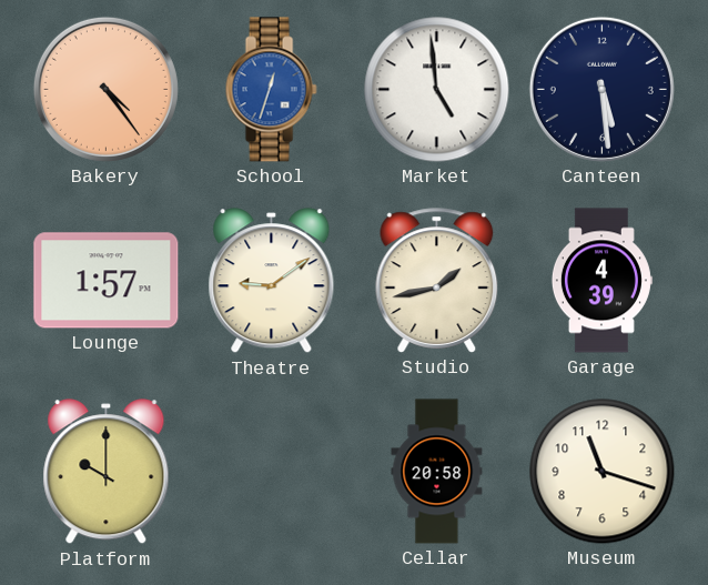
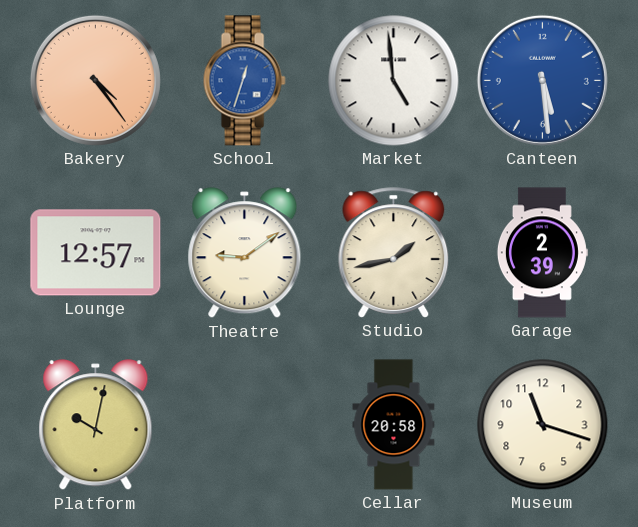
Canteen dial: navy -> blue
Lounge: 1:57 -> 12:57
Garage: 4:39 -> 2:39
Platform: 10:00 -> 10:02
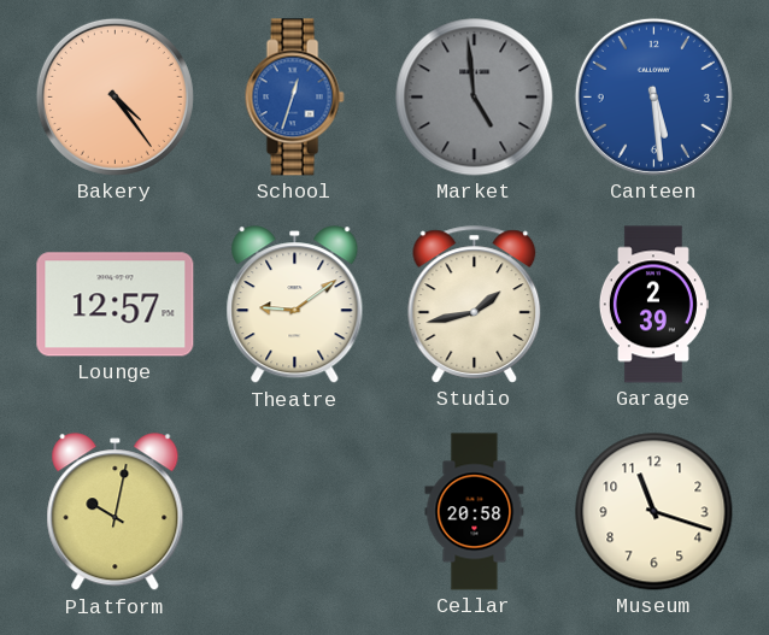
Market dial: white -> grey
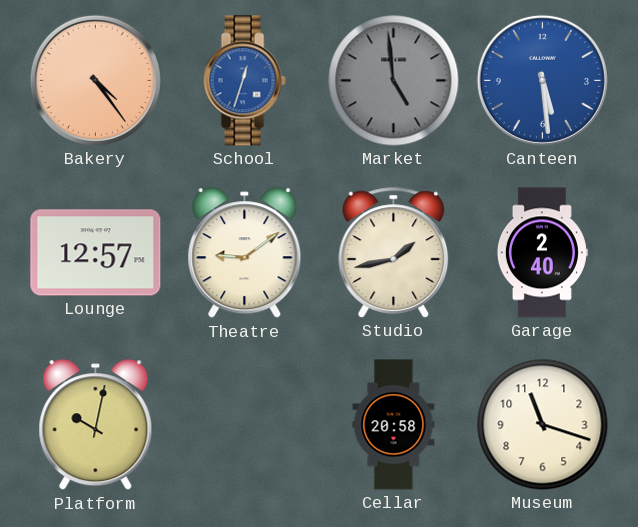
Garage: 2:39 -> 2:40
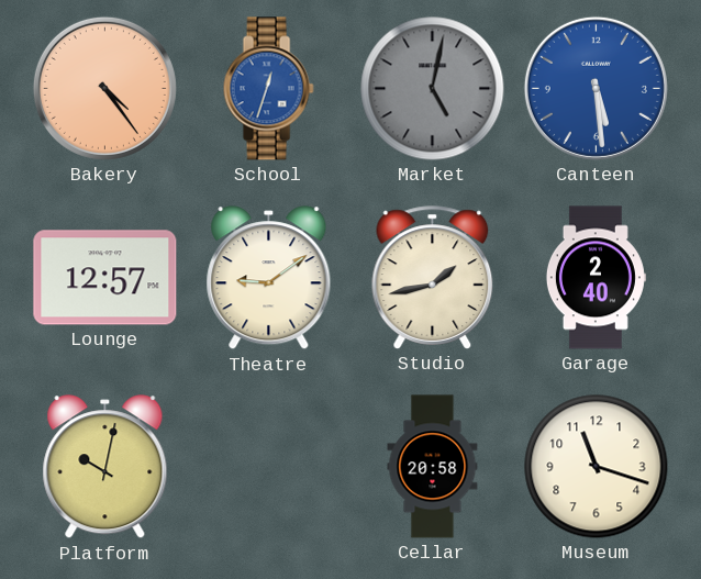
Market: 4:59 -> 5:02
